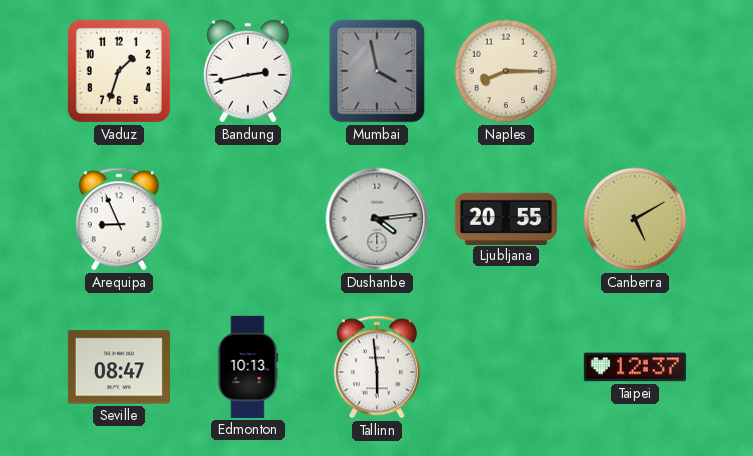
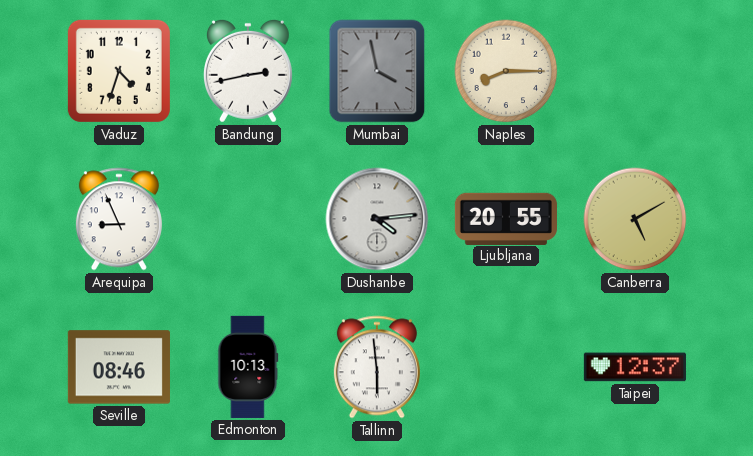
Vaduz: 1:33 -> 4:33
Seville: 08:47 -> 08:46
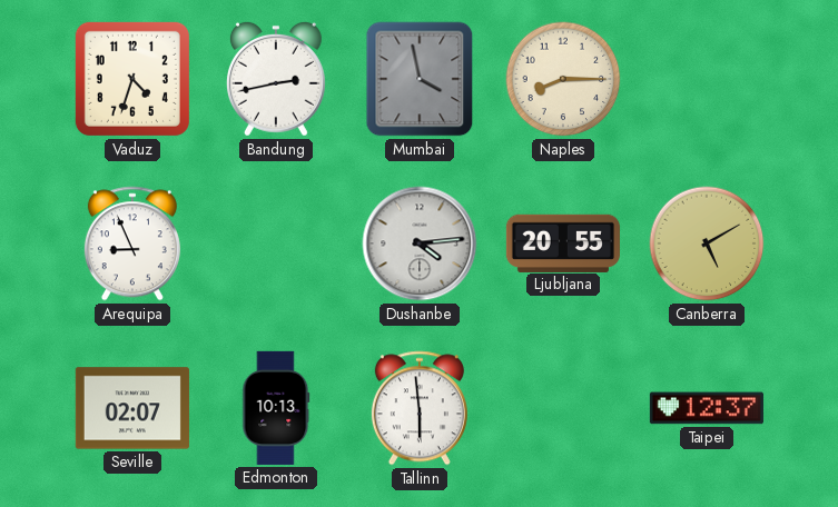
Seville: 08:46 -> 02:07
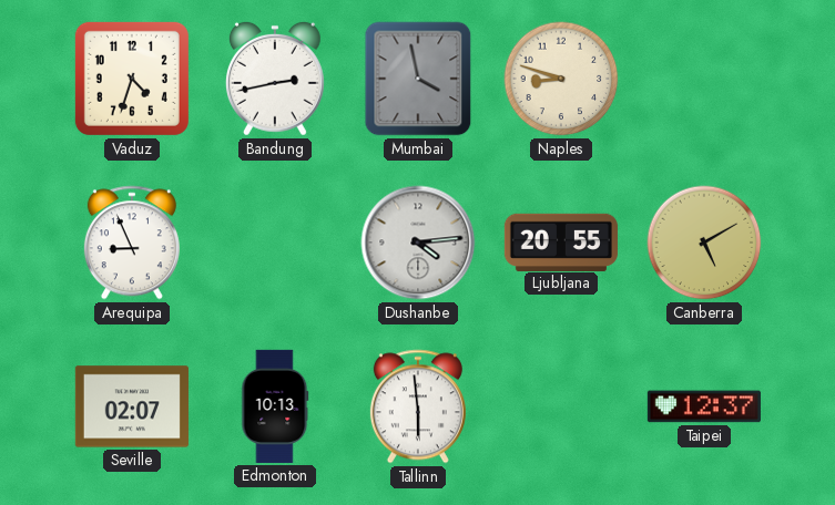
Naples: 8:15 -> 8:48
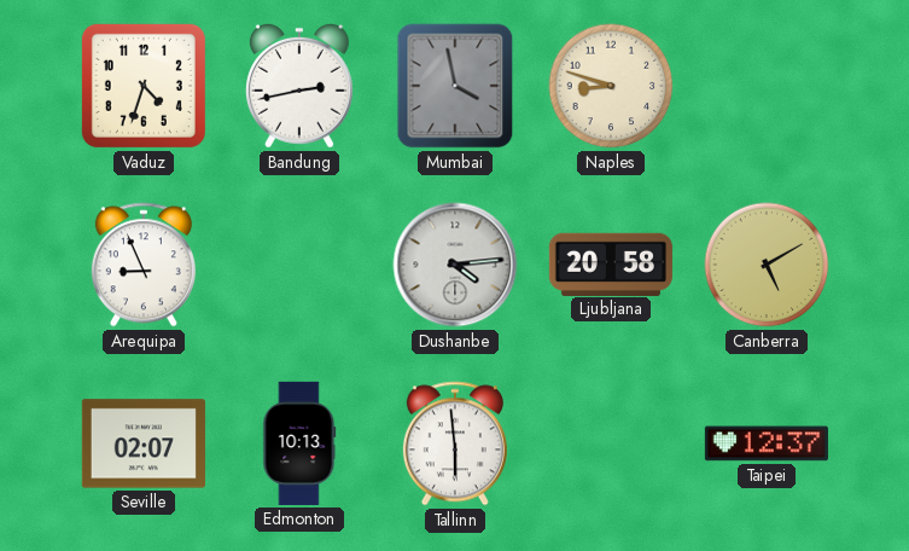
Ljubljana: 20:55 -> 20:58
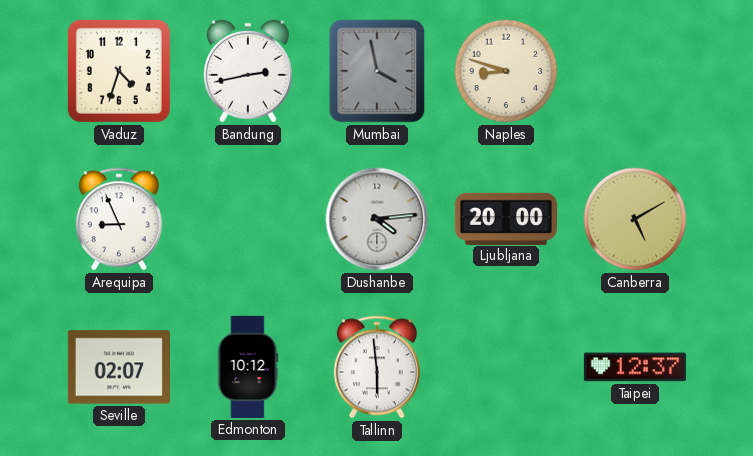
Ljubljana: 20:58 -> 20:00
Edmonton: 10:13 -> 10:12
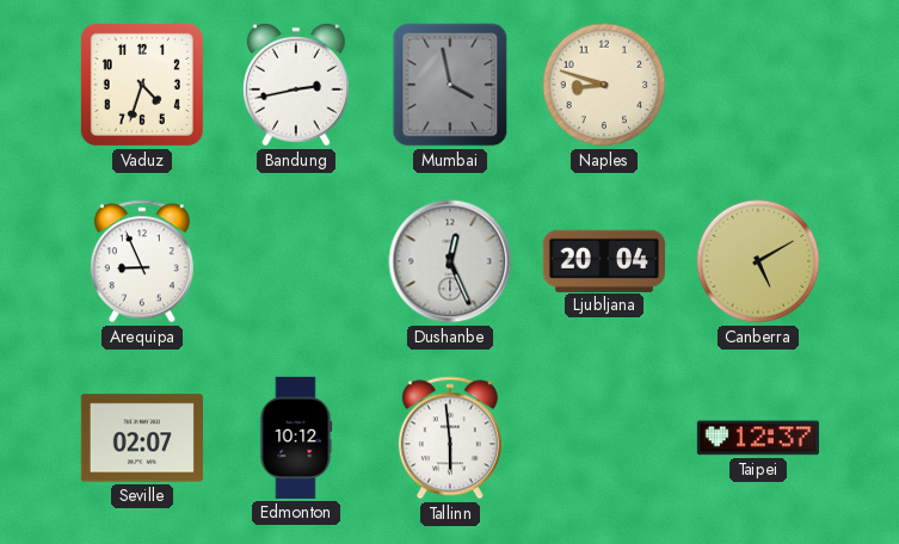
Dushanbe: 4:14 -> 12:26
Ljubljana: 20:00 -> 20:04
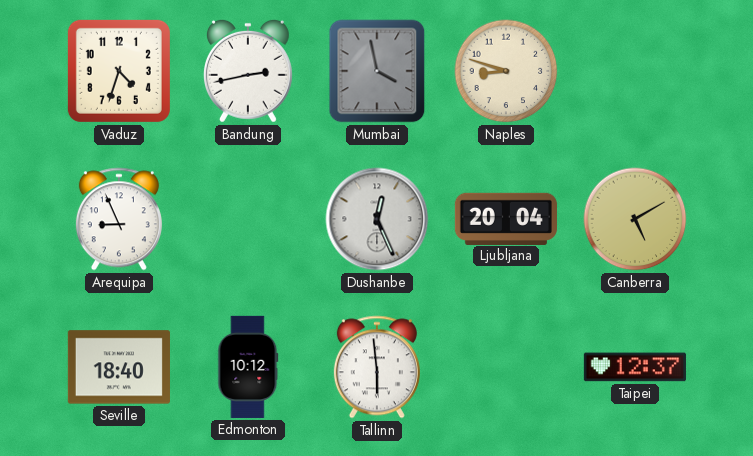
Seville: 02:07 -> 18:40
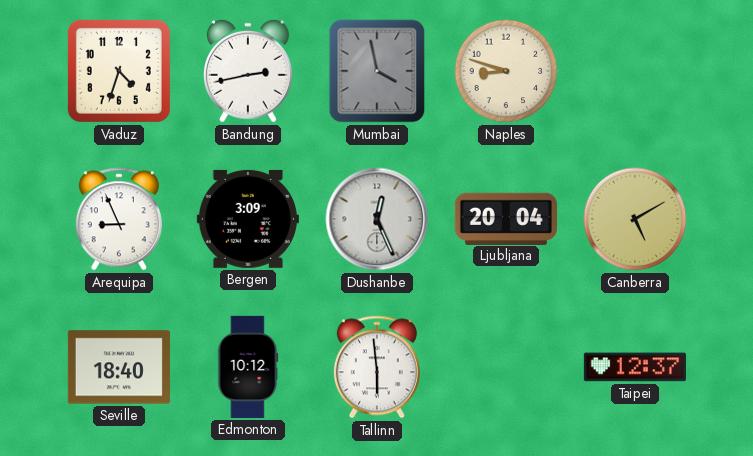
Bergen: none -> 3:09
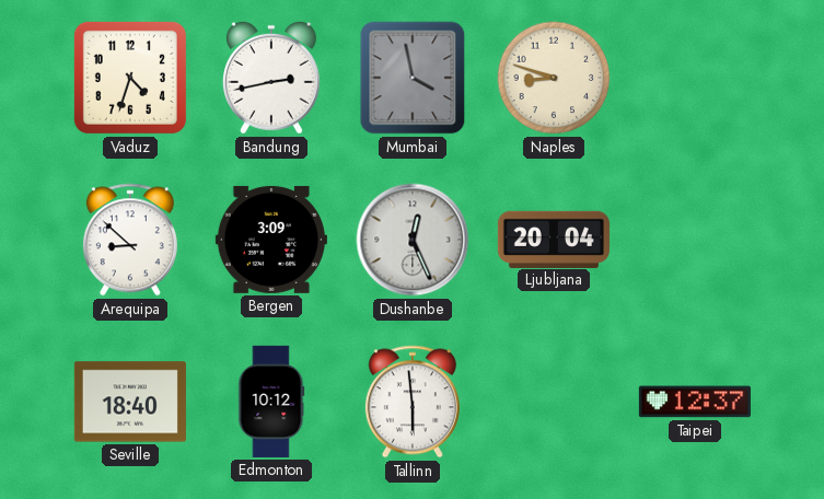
Arequipa: 8:56 -> 8:52
Canberra: 5:10 -> none
